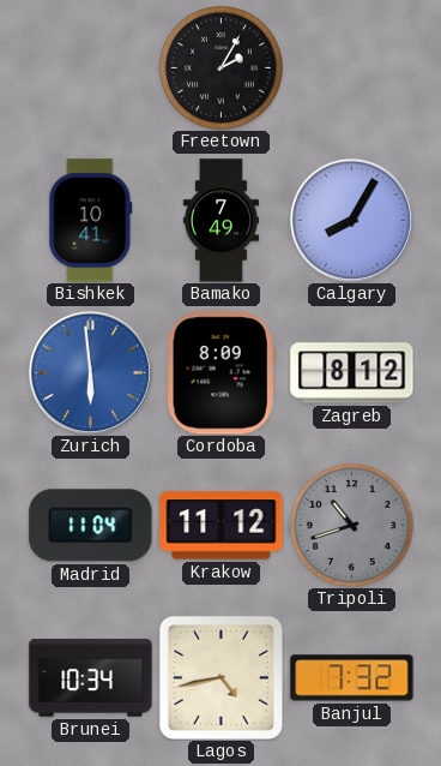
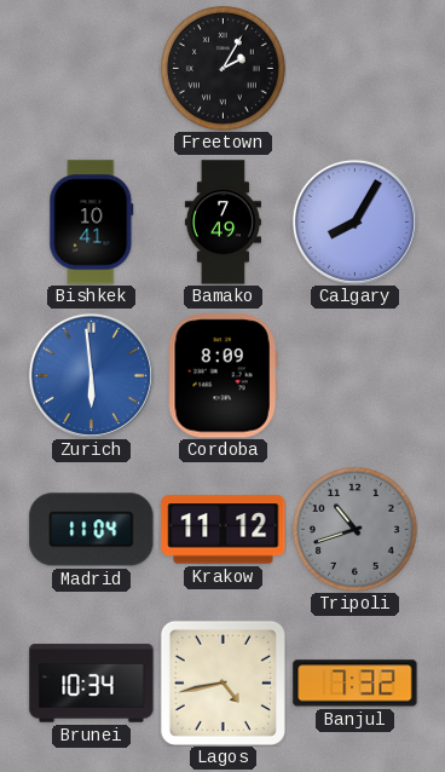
Zagreb: 8:12 -> none
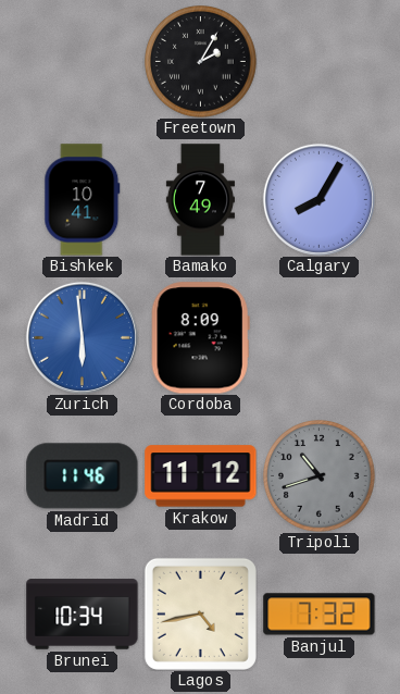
Madrid: 11:04 -> 11:46
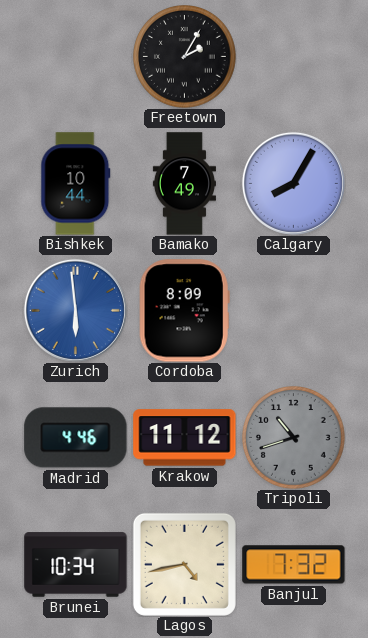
Bishkek: 10:41 -> 10:44
Madrid: 11:46 -> 4:46
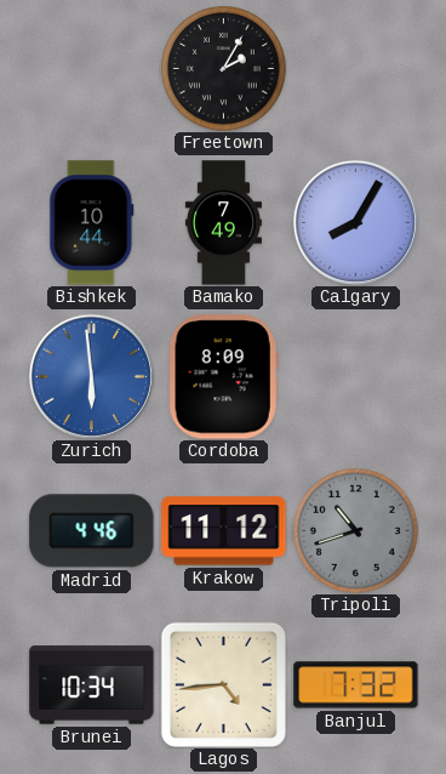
Lagos: 4:43 -> 4:44
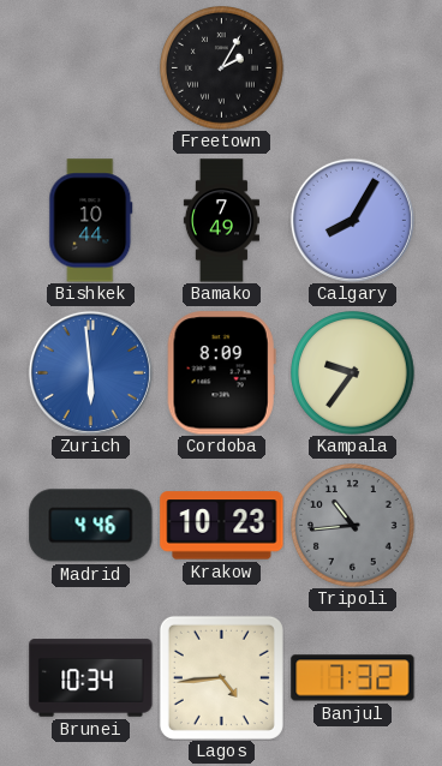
Kampala: none -> 9:36
Krakow: 11:12 -> 10:23
Tripoli: 10:42 -> 10:44
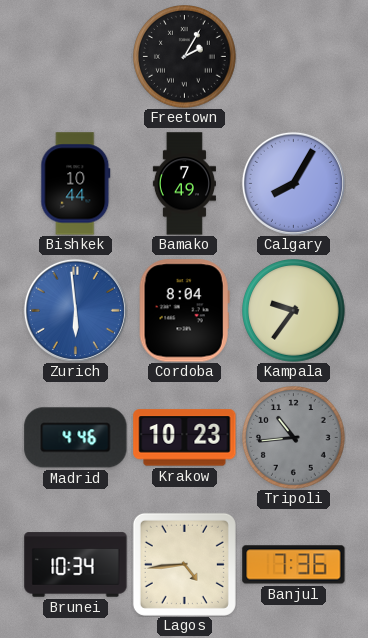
Cordoba: 8:09 -> 8:04
Banjul: 7:32 -> 7:36
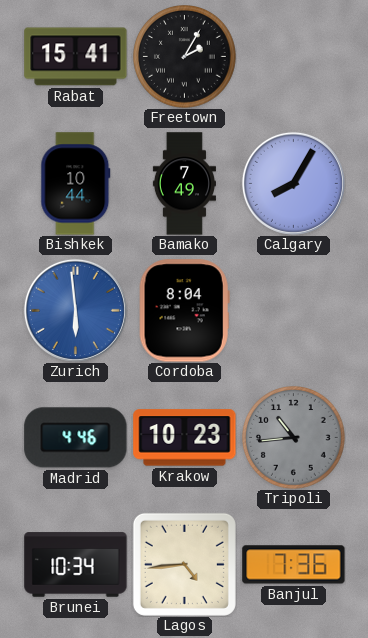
Rabat: none -> 15:41
Kampala: 9:36 -> none
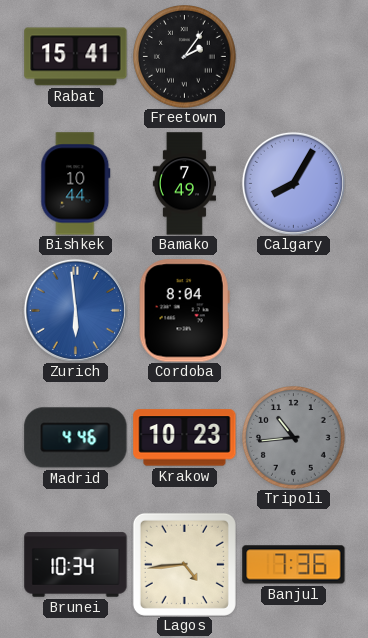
Freetown: 2:05 -> 2:06
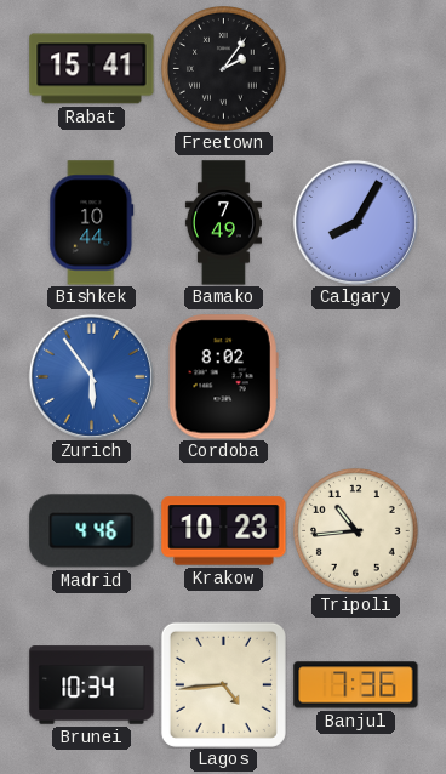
Zurich: 5:59 -> 5:54
Cordoba: 8:04 -> 8:02
Tripoli dial: grey -> cream
